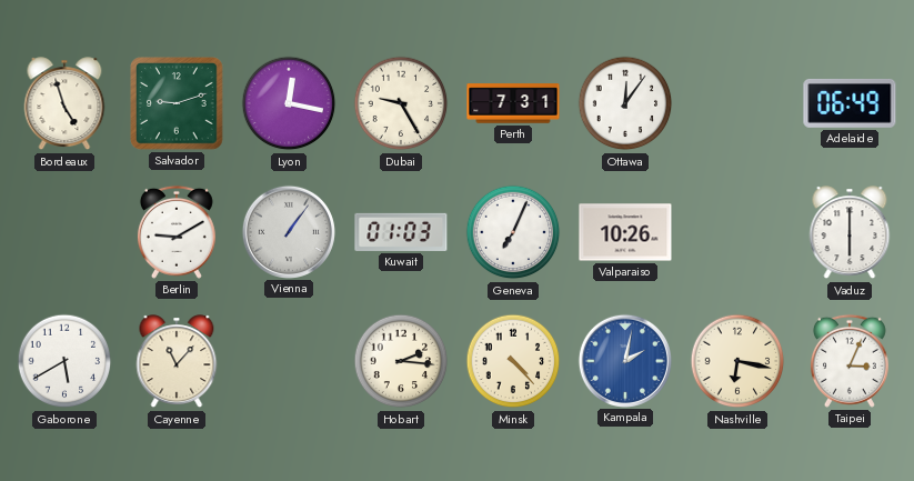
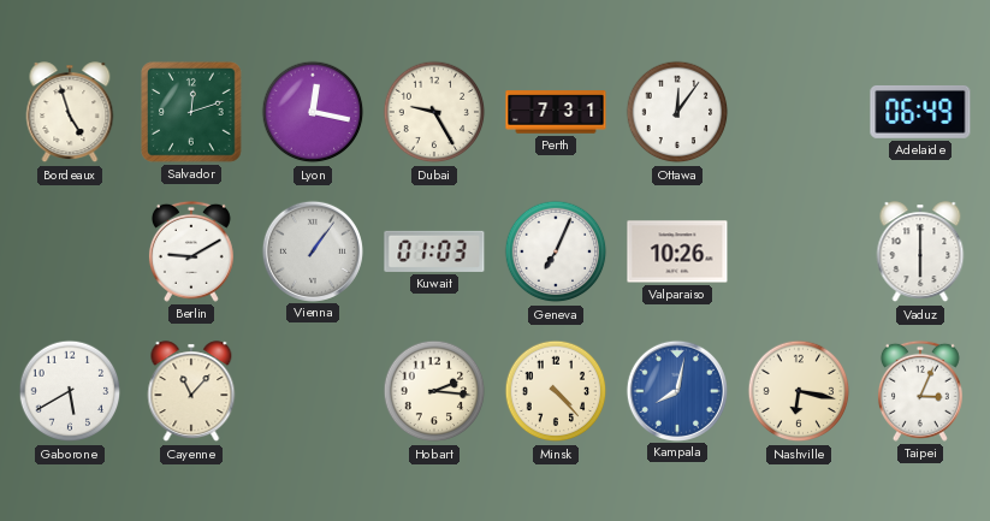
Salvador: 9:12 -> 12:12
Kampala: 2:02 -> 8:02
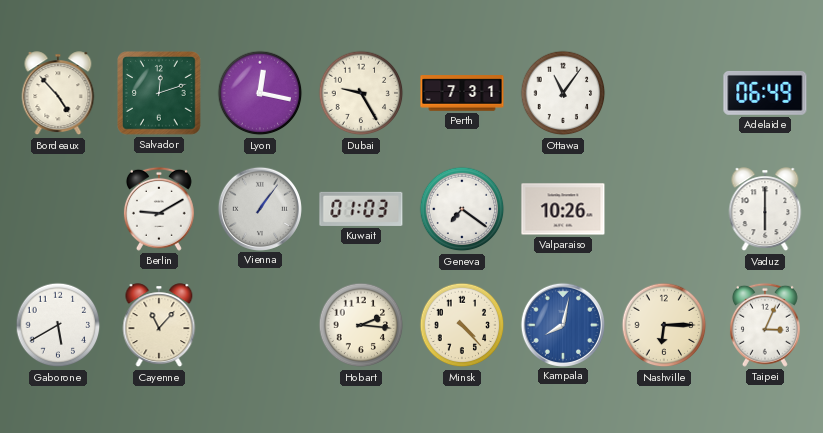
Bordeaux: 4:57 -> 4:53
Ottawa: 12:06 -> 11:06
Geneva: 7:04 -> 7:21
Nashville: 6:17 -> 6:15
